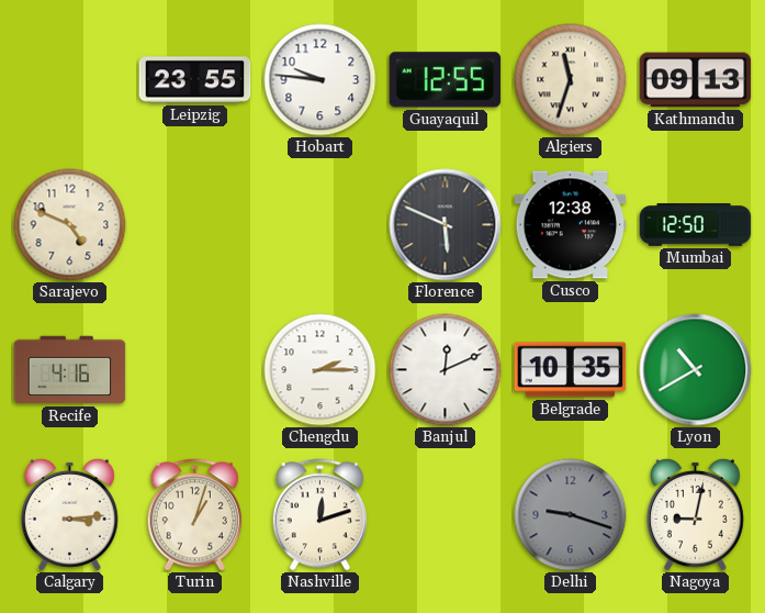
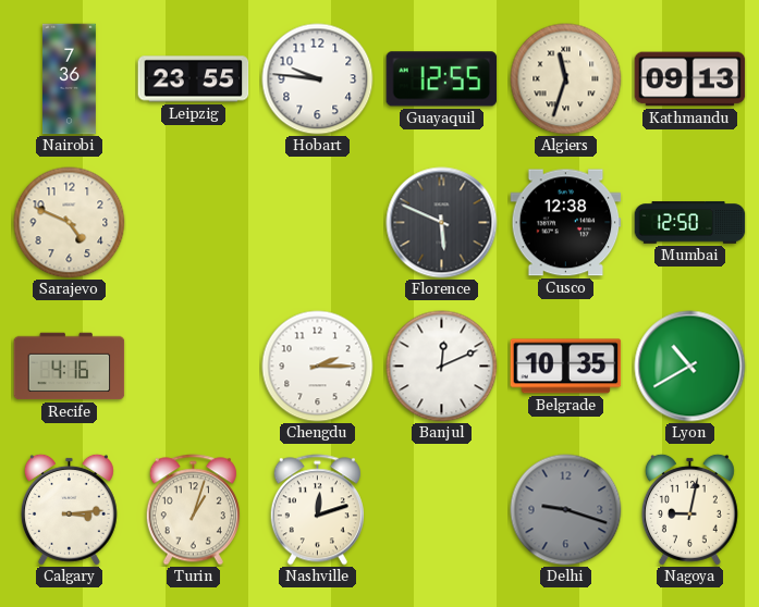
Nairobi: none -> 7:36
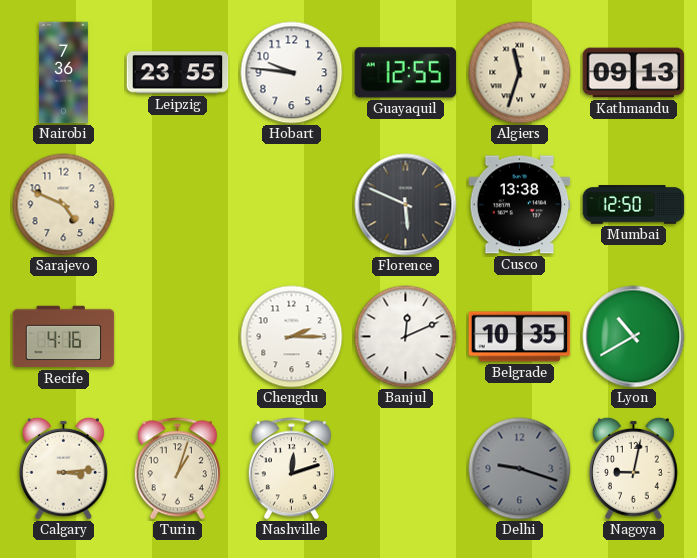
Cusco: 12:38 -> 13:38
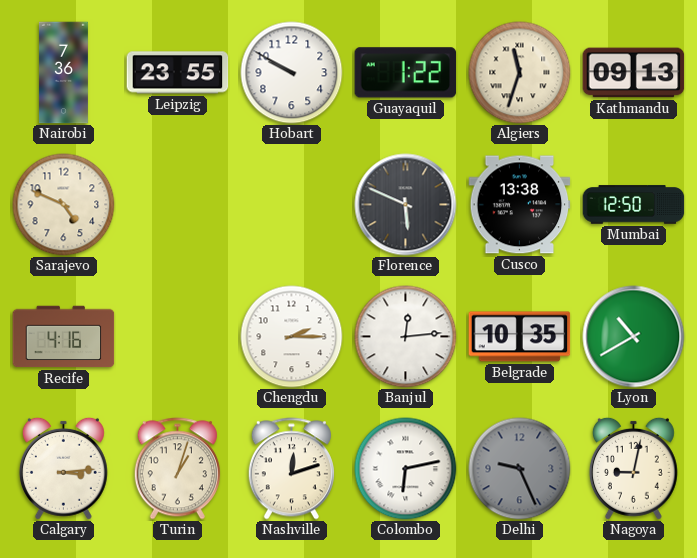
Hobart: 9:46 -> 9:50
Guayaquil: 12:55 -> 1:22
Banjul: 12:11 -> 12:14
Colombo: none -> 6:13
Delhi: 9:18 -> 9:26
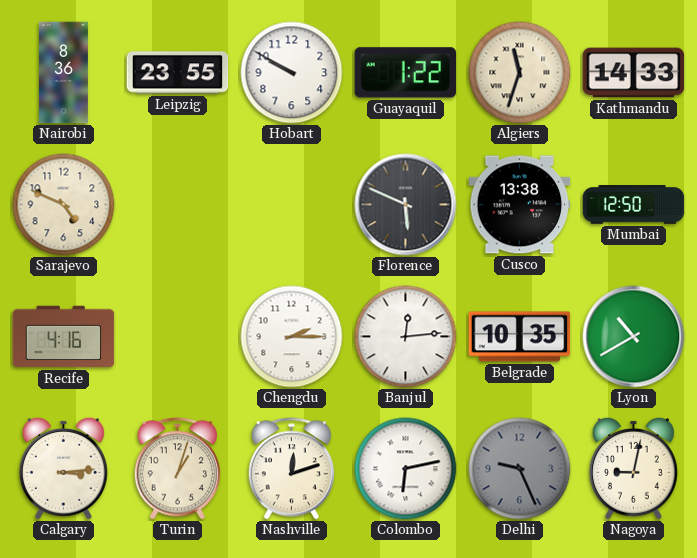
Nairobi: 7:36 -> 8:36
Kathmandu: 09:13 -> 14:33
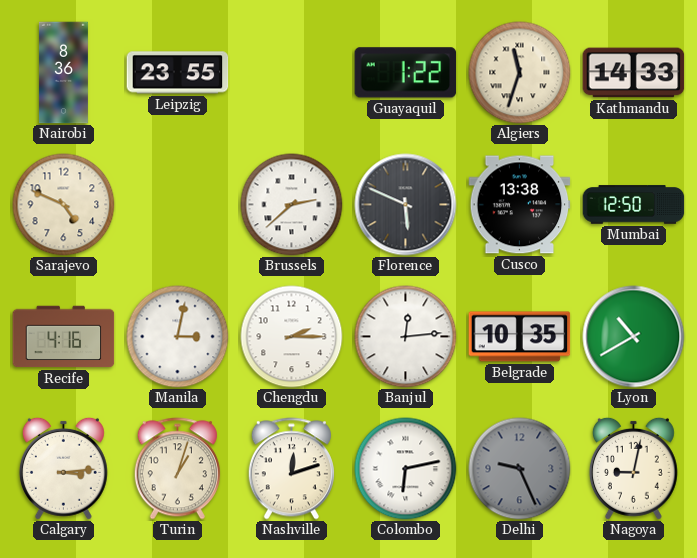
Hobart: 9:50 -> none
Brussels: none -> 2:38
Manila: none -> 3:02
